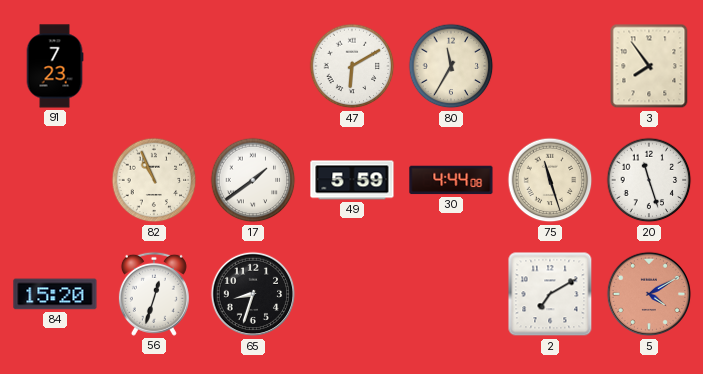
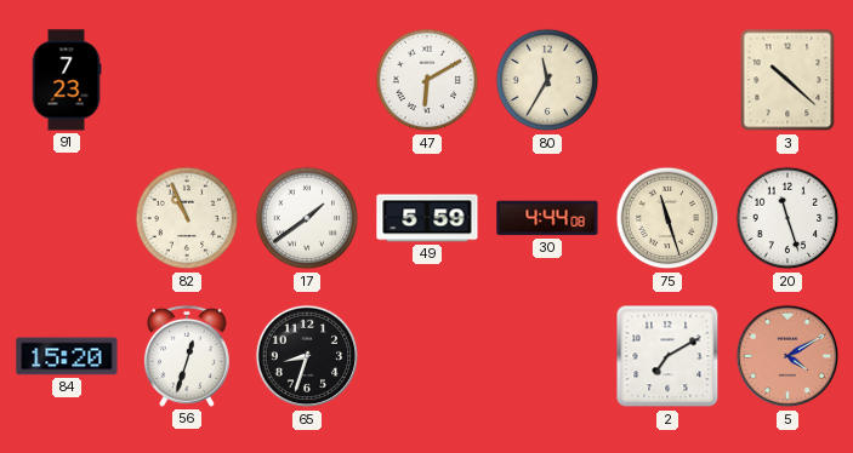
3: 7:54 -> 10:22
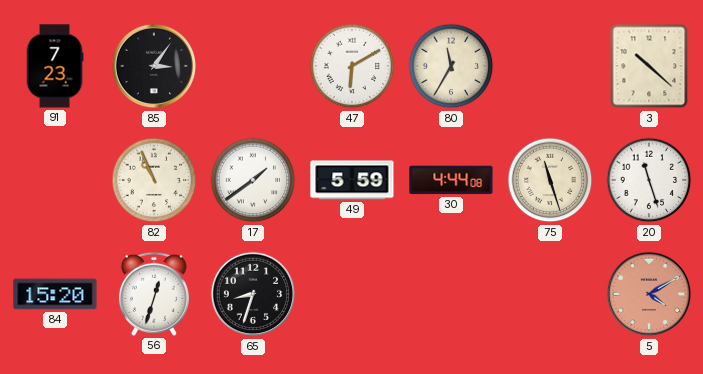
85: none -> 3:06
2: 7:10 -> none
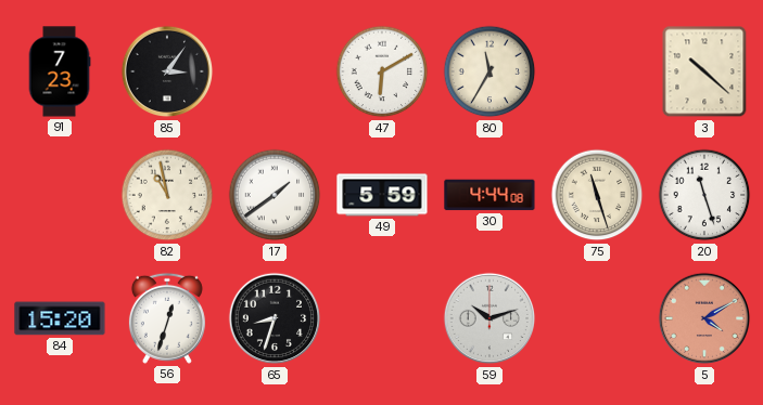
82: 10:56 -> 10:58
59: none -> 10:12
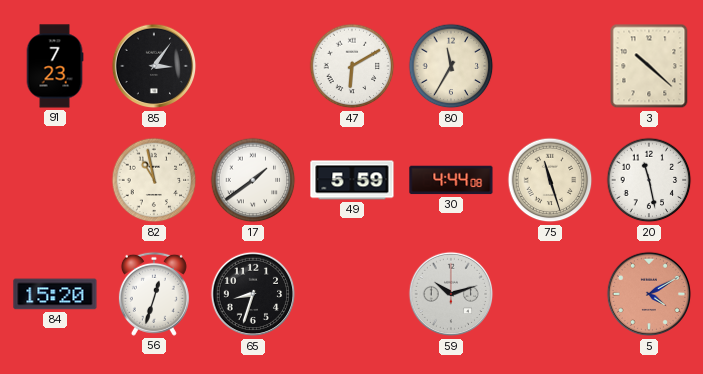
20: 11:27 -> 11:28
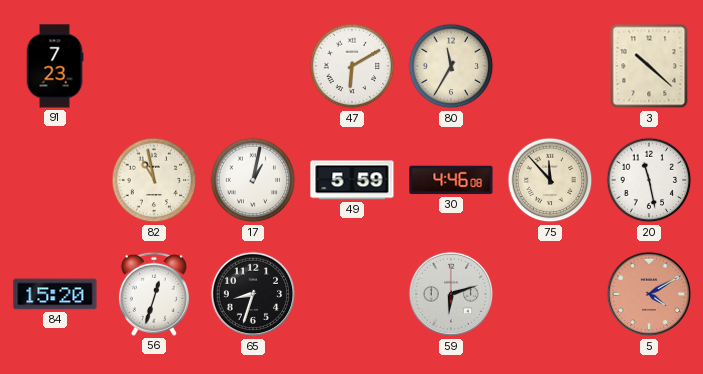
85: 3:06 -> none
17: 1:39 -> 1:02
30: 4:44 -> 4:46
75: 11:27 -> 11:53
59: 10:12 -> 6:12
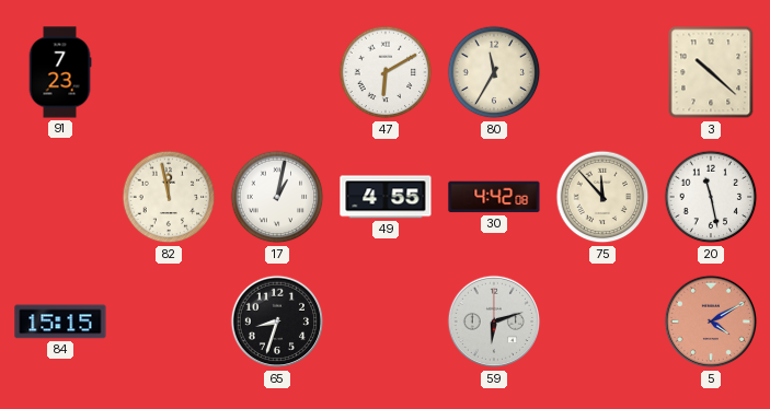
82: 10:58 -> 11:58
49: 5:59 -> 4:55
30: 4:46 -> 4:42
84: 15:20 -> 15:15
56: 12:33 -> none
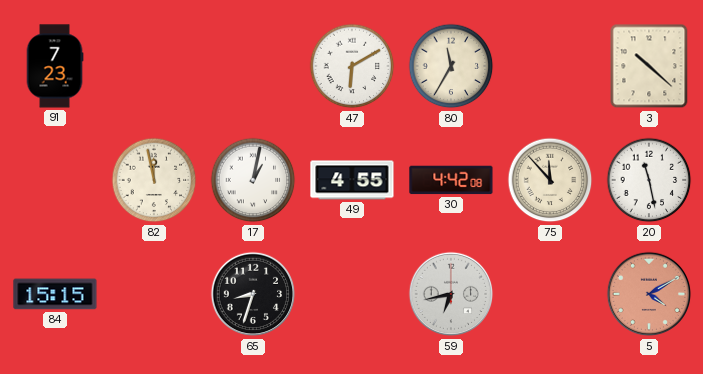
59: 6:12 -> 6:43
